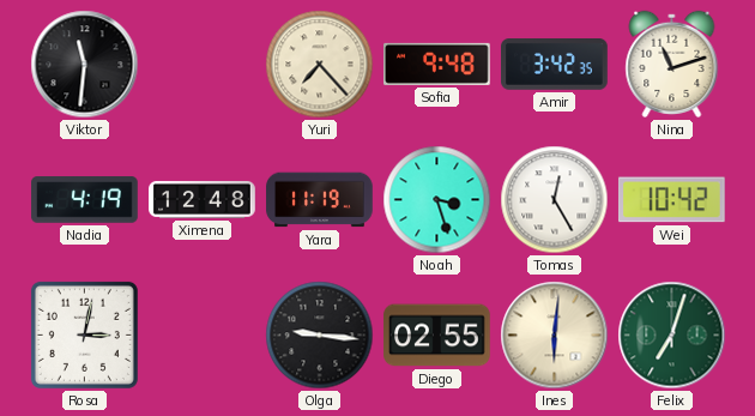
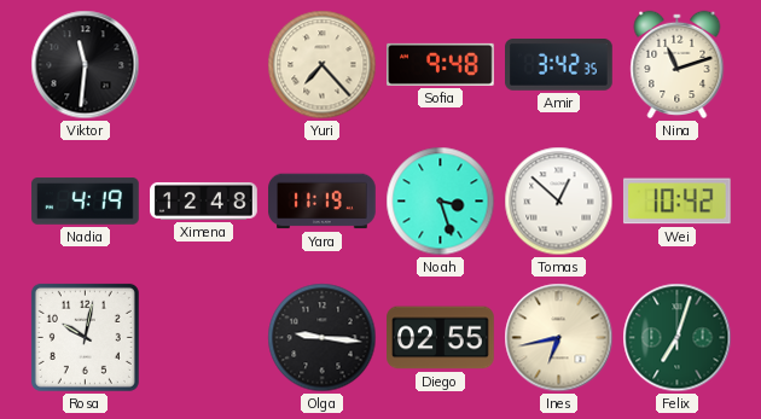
Tomas: 12:25 -> 12:52
Rosa: 3:02 -> 10:02
Ines: 6:01 -> 6:43
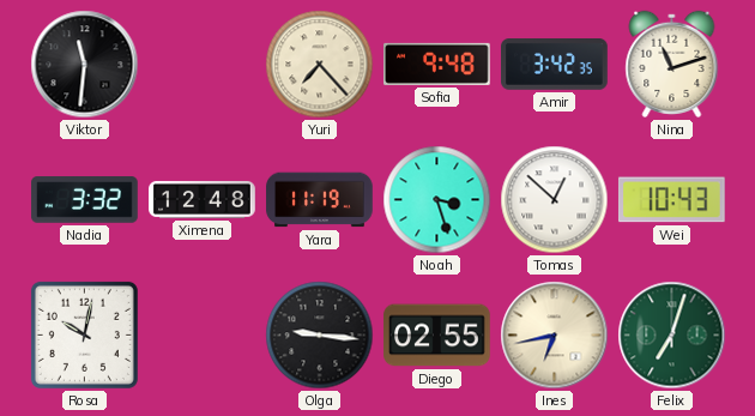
Nadia: 4:19 -> 3:32
Wei: 10:42 -> 10:43
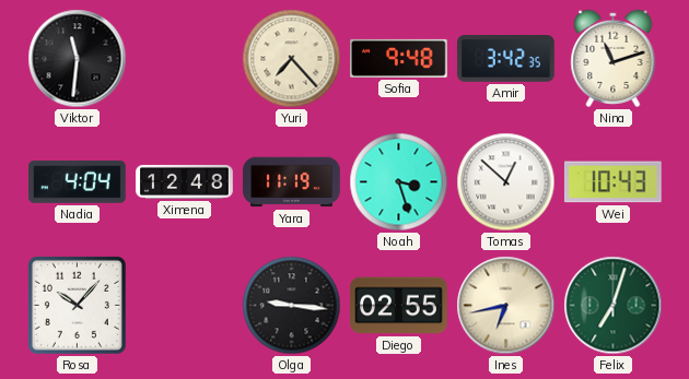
Nadia: 3:32 -> 4:04
Rosa: 10:02 -> 10:07
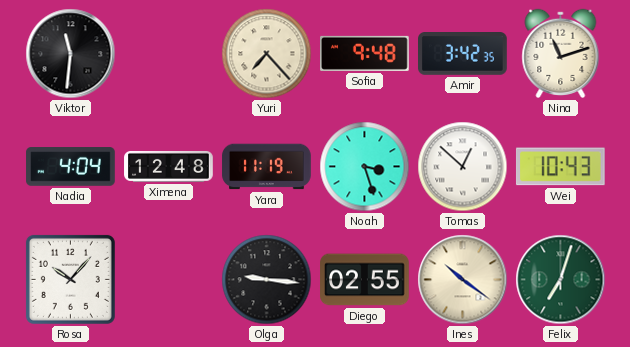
Ines: 6:43 -> 10:21
